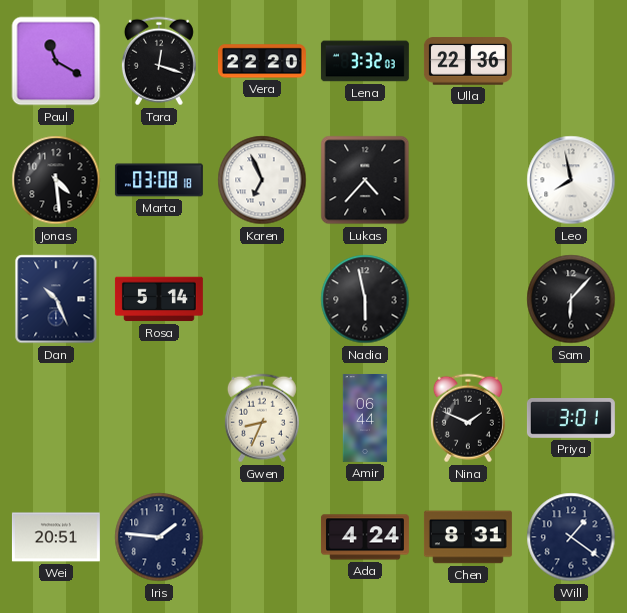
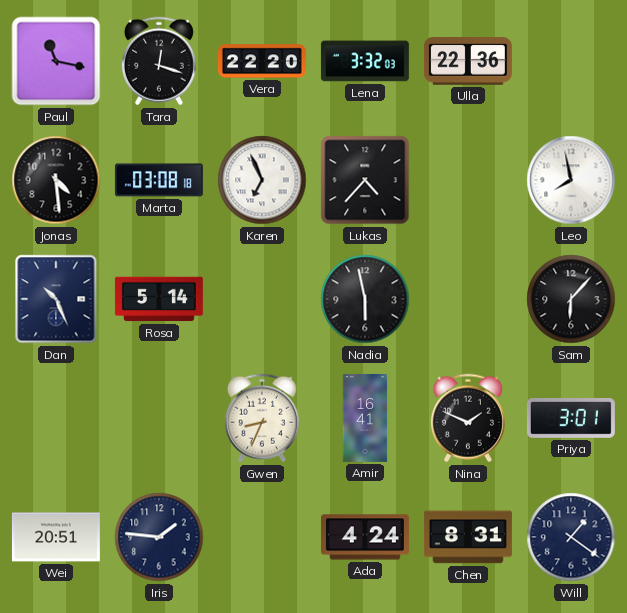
Paul: 11:20 -> 11:17
Amir: 06:44 -> 16:41
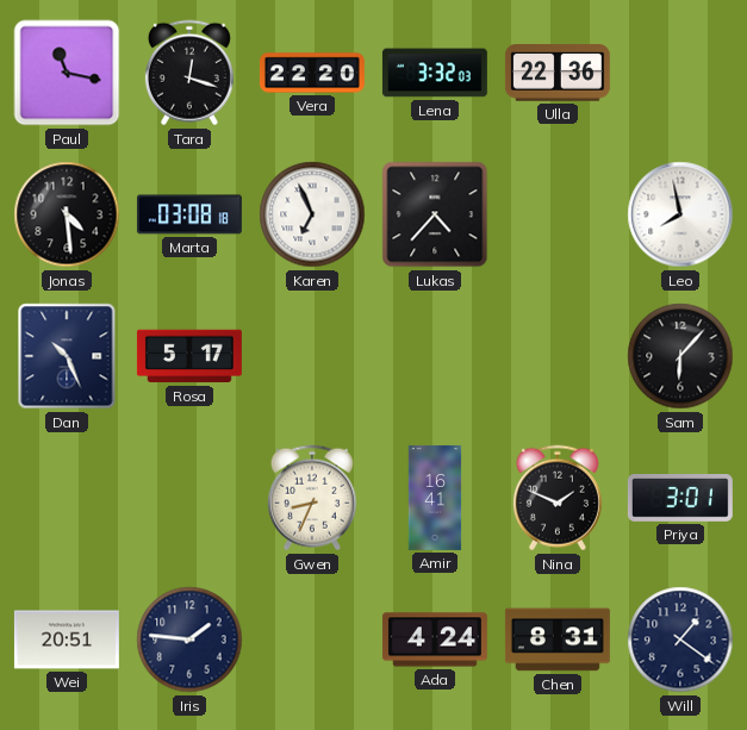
Rosa: 5:14 -> 5:17
Nadia: 5:58 -> none
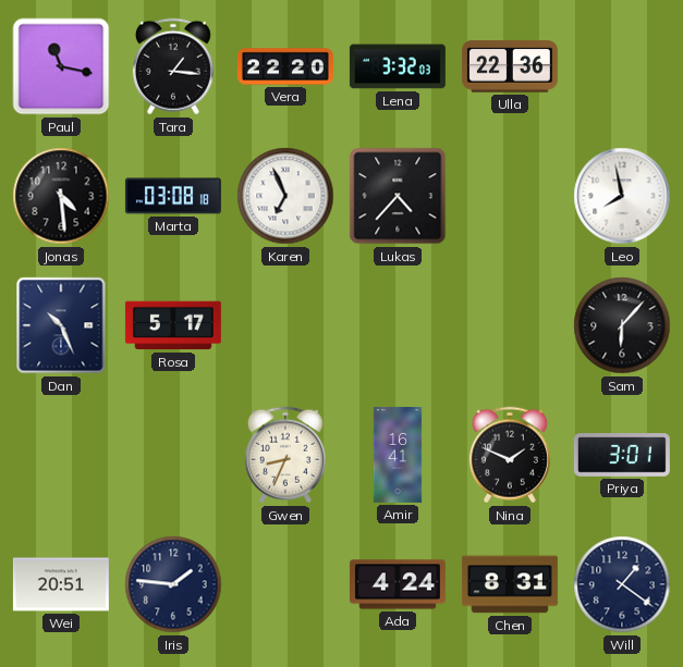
Tara: 12:18 -> 1:16
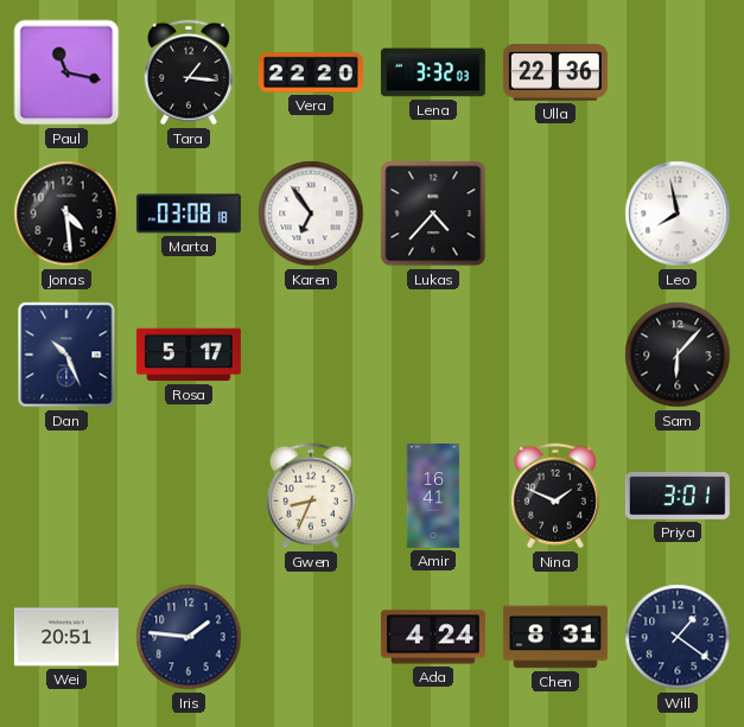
Karen: 6:56 -> 6:54
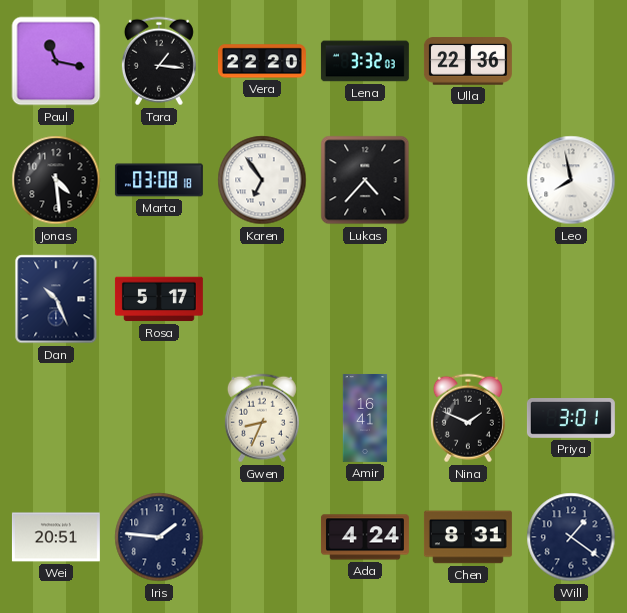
Sam: 6:07 -> none
